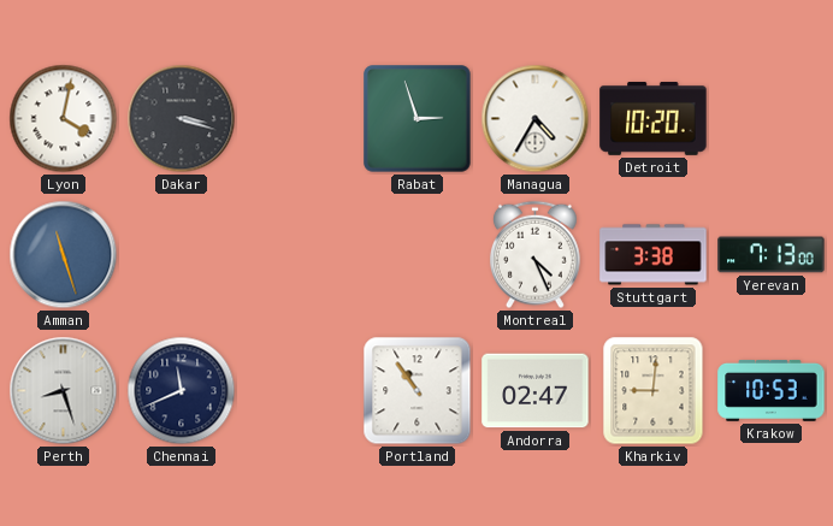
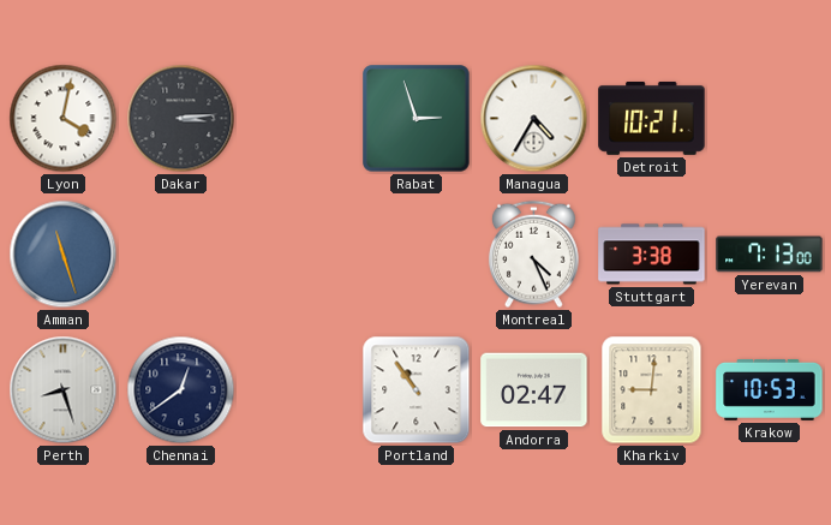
Dakar: 3:18 -> 3:14
Detroit: 10:20 -> 10:21
Chennai: 11:41 -> 12:39
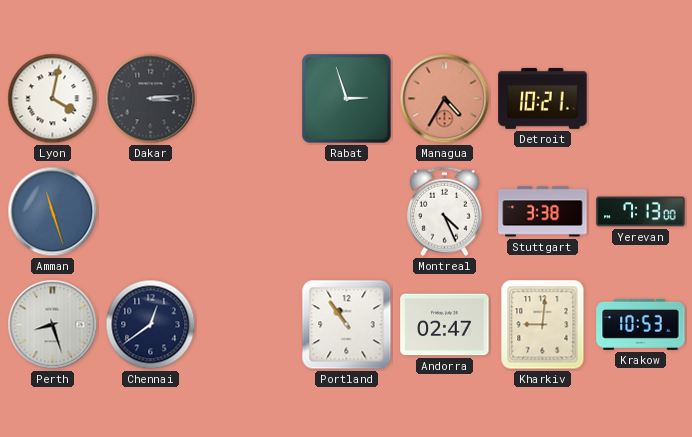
Managua dial: white -> salmon
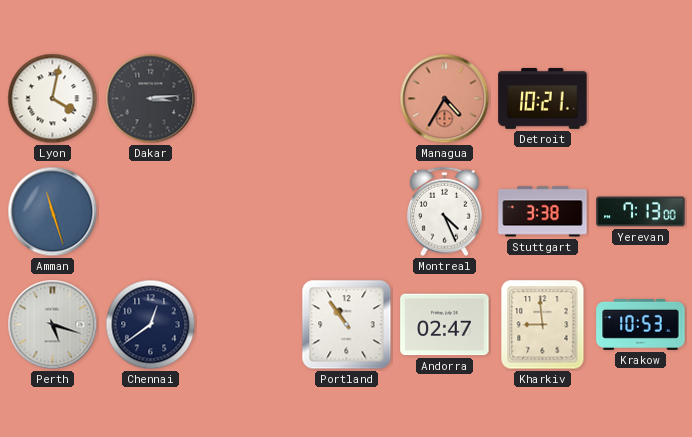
Rabat: 2:57 -> none
Perth: 8:27 -> 5:18
Kharkiv: 9:01 -> 8:59
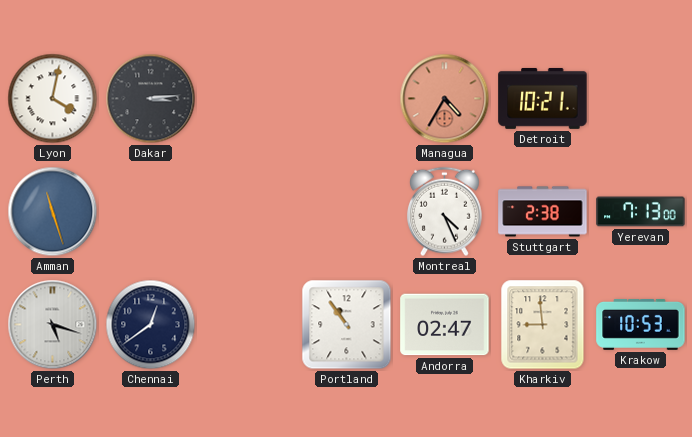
Stuttgart: 3:38 -> 2:38
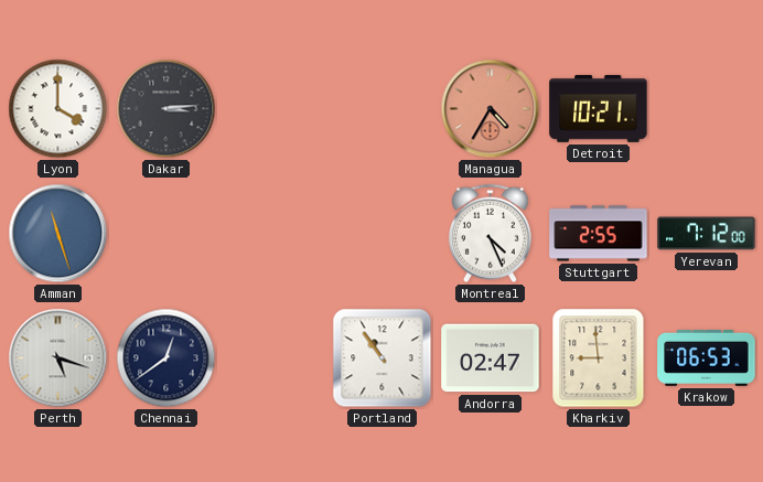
Lyon: 4:02 -> 4:00
Stuttgart: 2:38 -> 2:55
Yerevan: 7:13 -> 7:12
Krakow: 10:53 -> 06:53
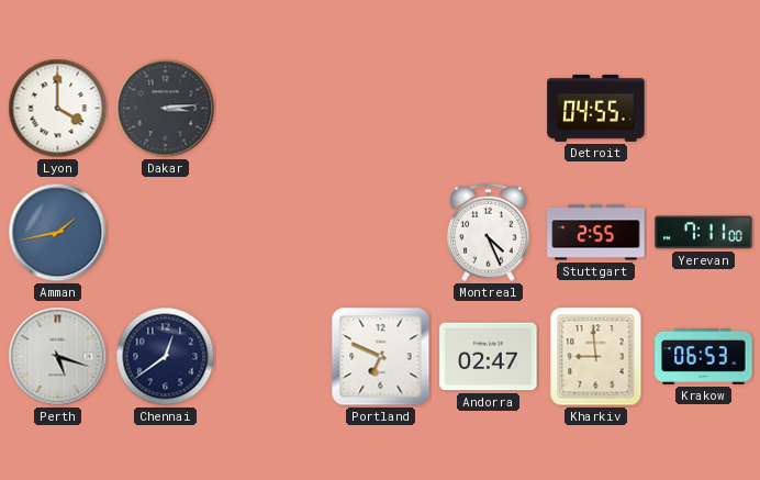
Managua: 4:35 -> none
Detroit: 10:21 -> 04:55
Amman: 11:27 -> 1:43
Yerevan: 7:12 -> 7:11
Portland: 10:54 -> 6:49
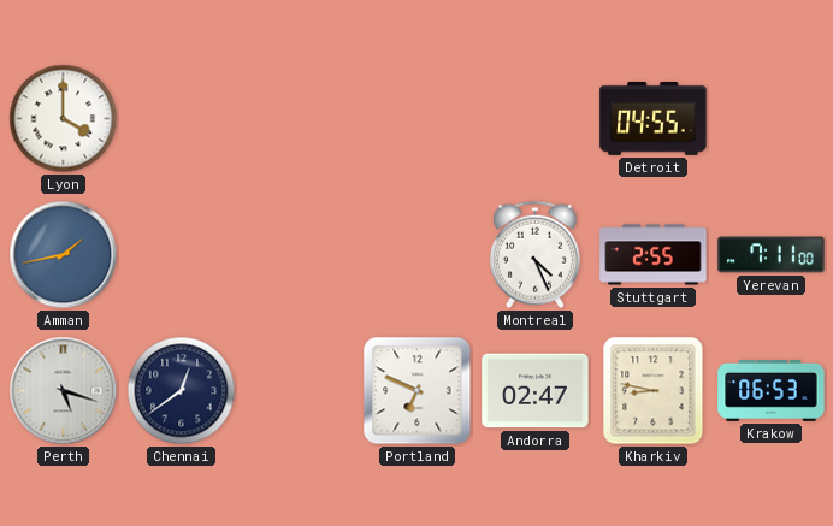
Dakar: 3:14 -> none
Kharkiv: 8:59 -> 8:47
